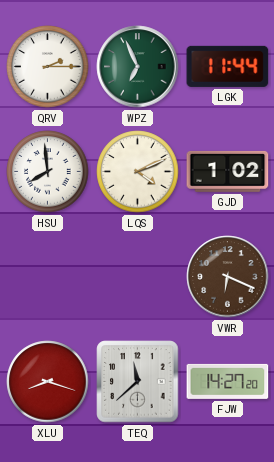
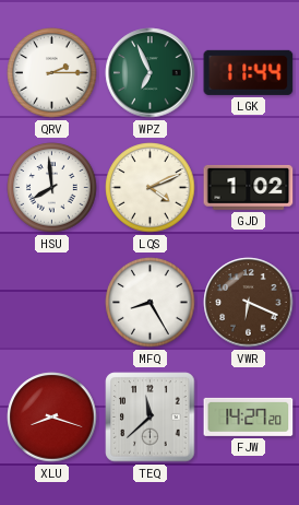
MFQ: none -> 8:25
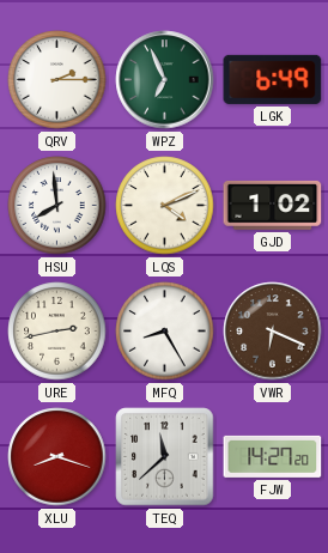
LGK: 11:44 -> 6:49
URE: none -> 2:43
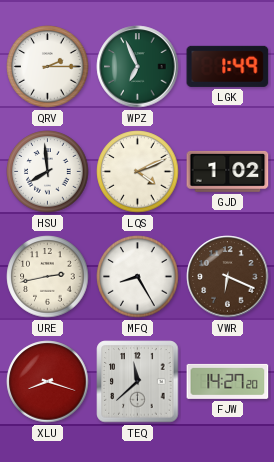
LGK: 6:49 -> 1:49
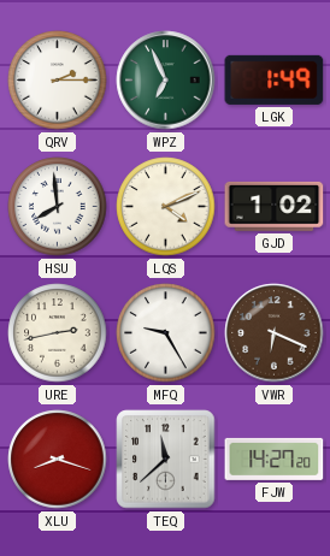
MFQ: 8:25 -> 9:25
